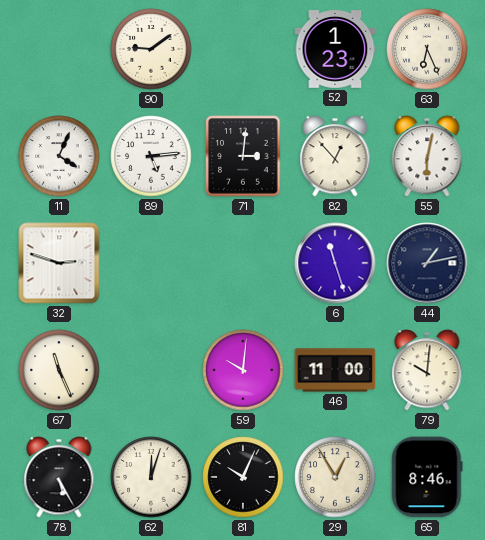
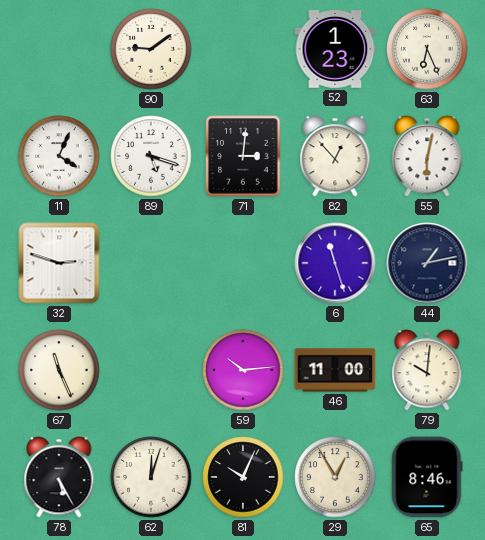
89: 5:14 -> 5:18
59: 10:01 -> 10:14
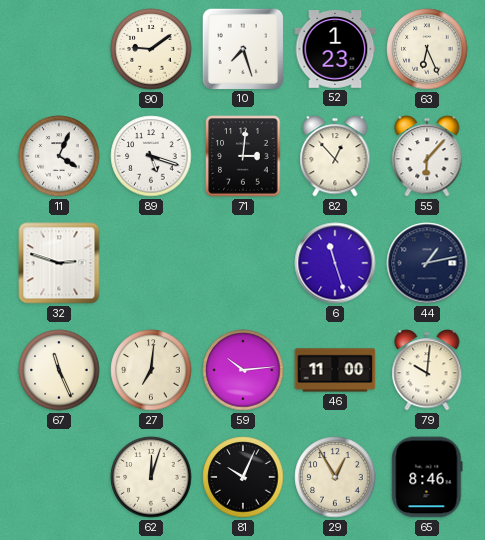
10: none -> 7:27
55: 6:02 -> 6:07
27: none -> 7:01
78: 5:25 -> none
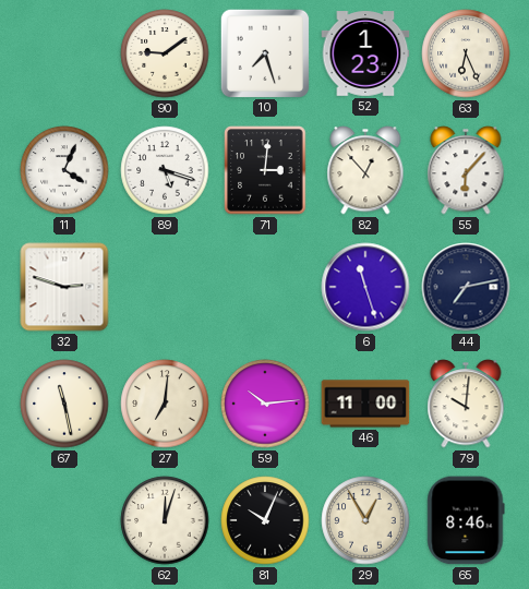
44: 1:13 -> 7:13
67: 11:26 -> 11:28
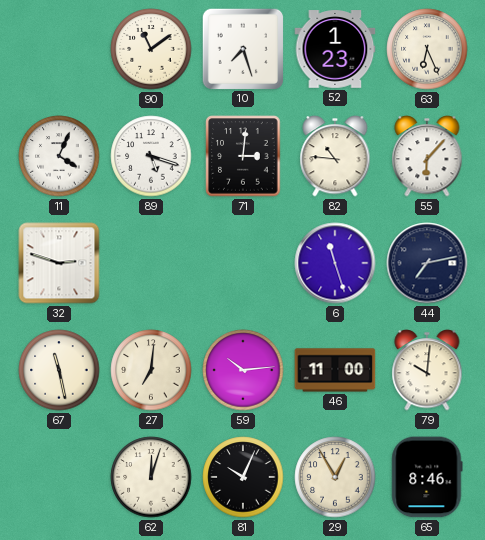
90: 9:09 -> 11:09
82: 12:53 -> 10:46
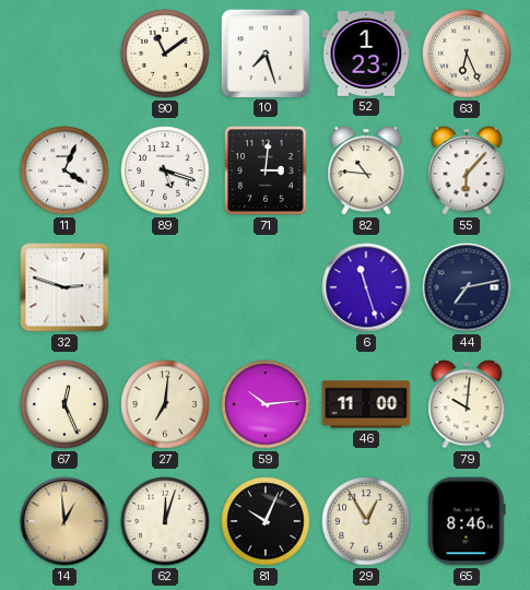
67: 11:28 -> 12:26
14: none -> 12:59
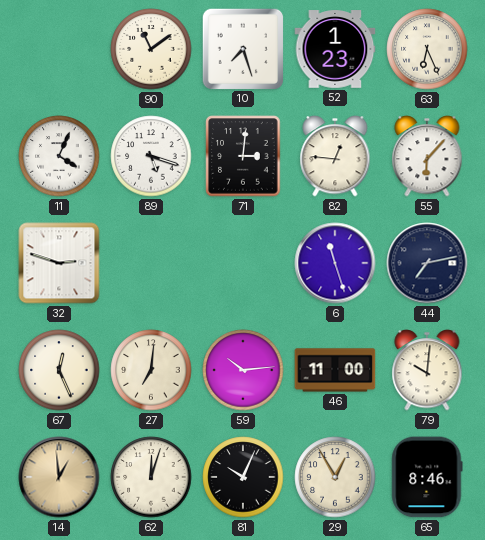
82: 10:46 -> 12:46
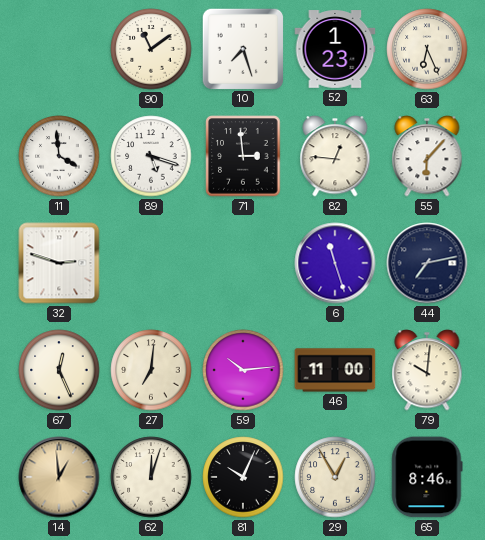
11: 4:04 -> 3:59
71: 3:01 -> 2:59
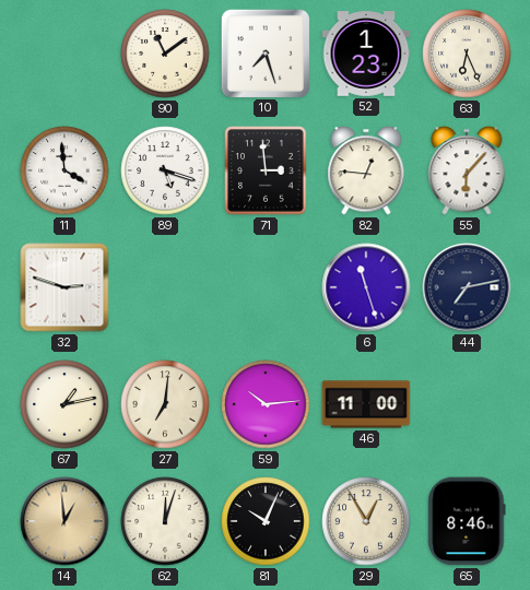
67: 12:26 -> 1:13
79: 10:01 -> none
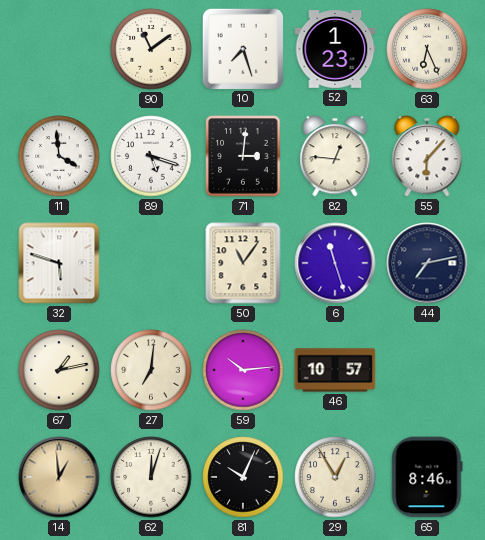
71: 2:59 -> 3:01
32: 2:48 -> 5:48
50: none -> 11:06
46: 11:00 -> 10:57
